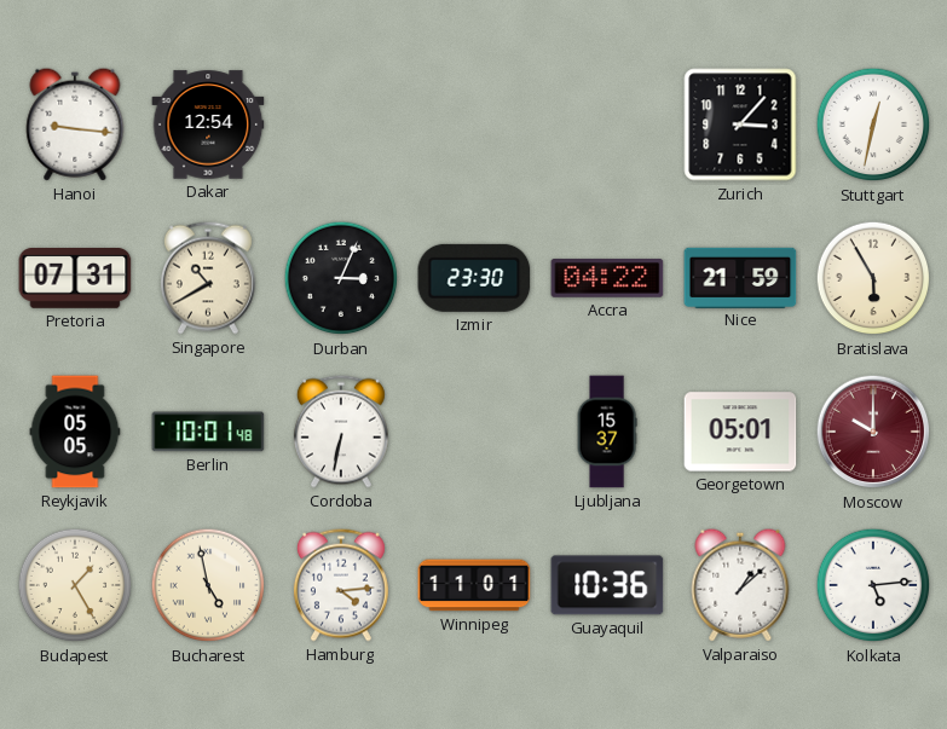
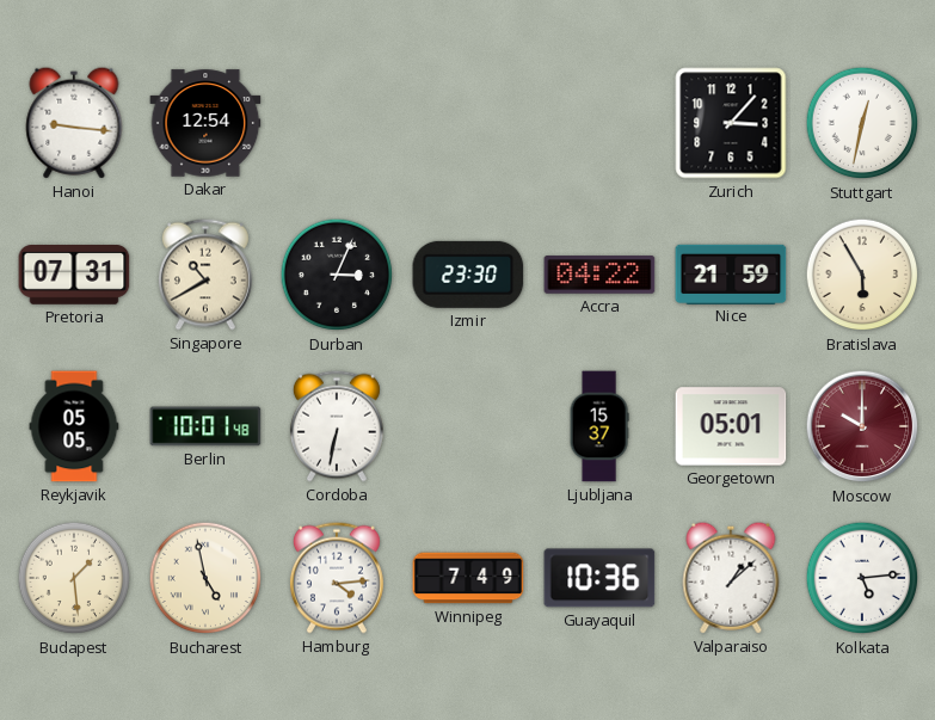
Budapest: 1:25 -> 1:29
Winnipeg: 11:01 -> 7:49
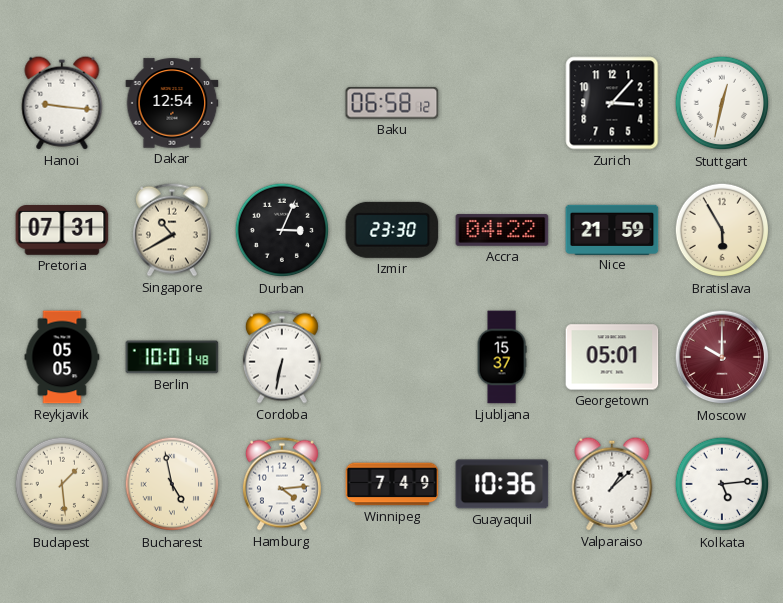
Baku: none -> 06:58
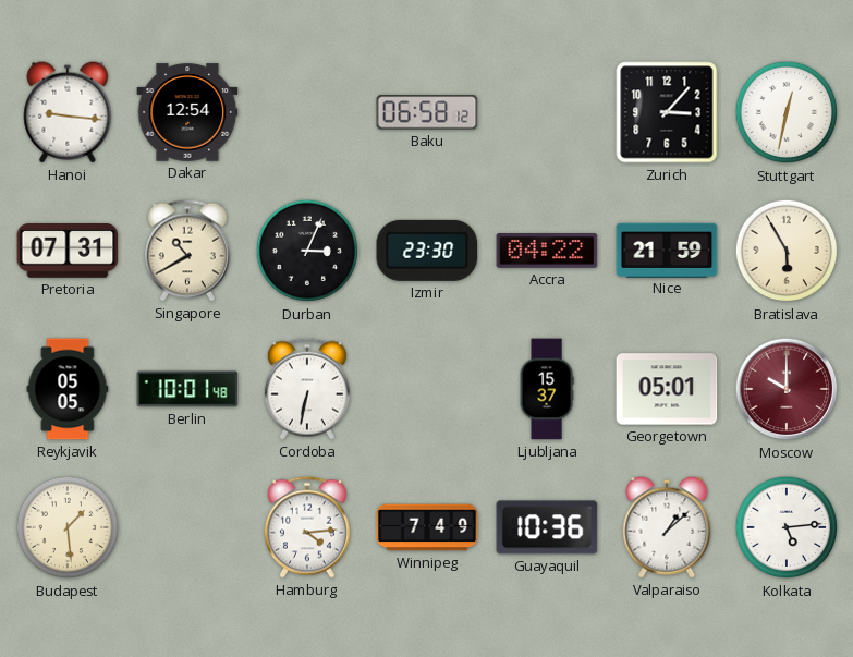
Bucharest: 4:58 -> none
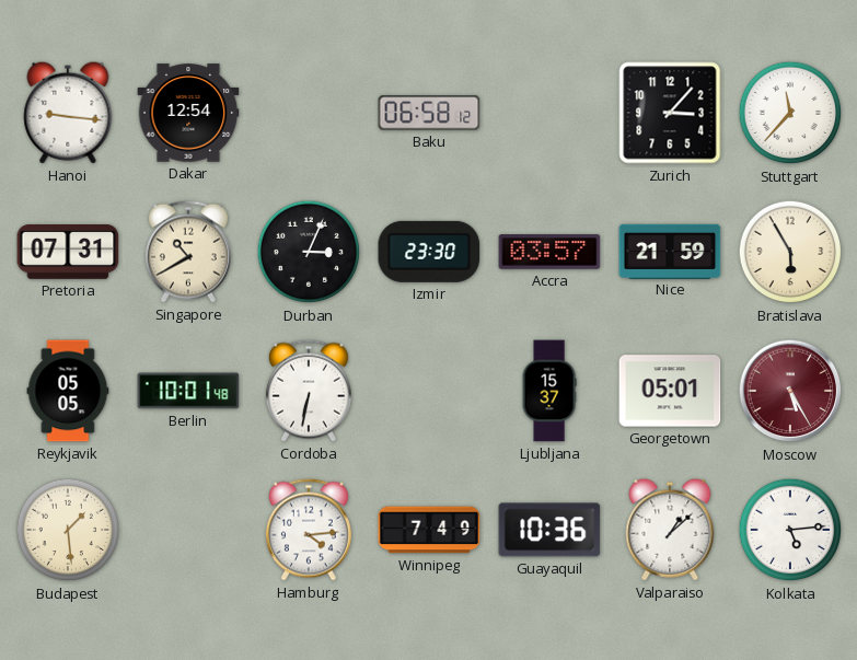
Stuttgart: 12:32 -> 11:37
Accra: 04:22 -> 03:57
Moscow: 10:00 -> 5:25
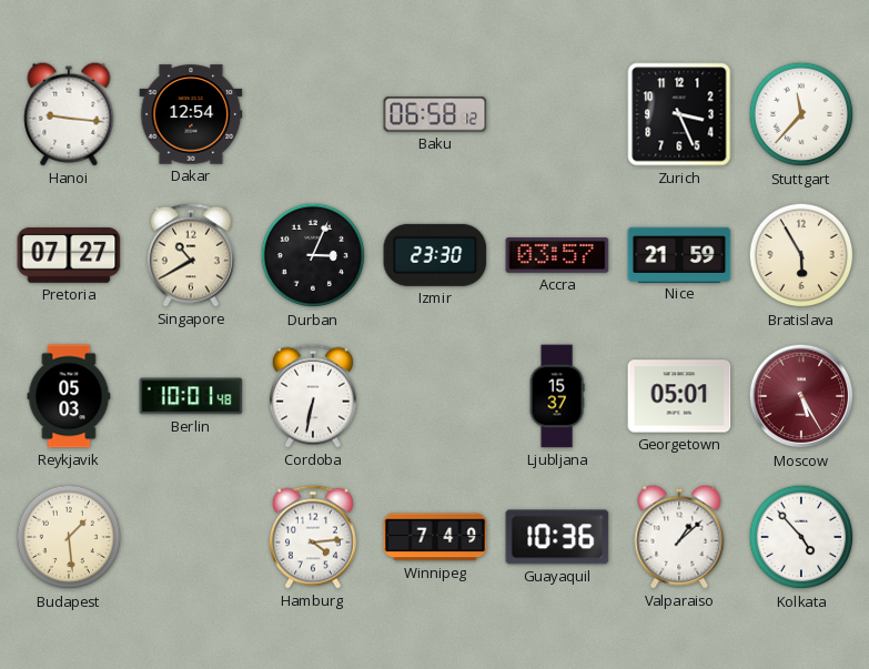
Zurich: 3:07 -> 3:26
Pretoria: 07:31 -> 07:27
Reykjavik: 05:05 -> 05:03
Kolkata: 5:14 -> 4:53
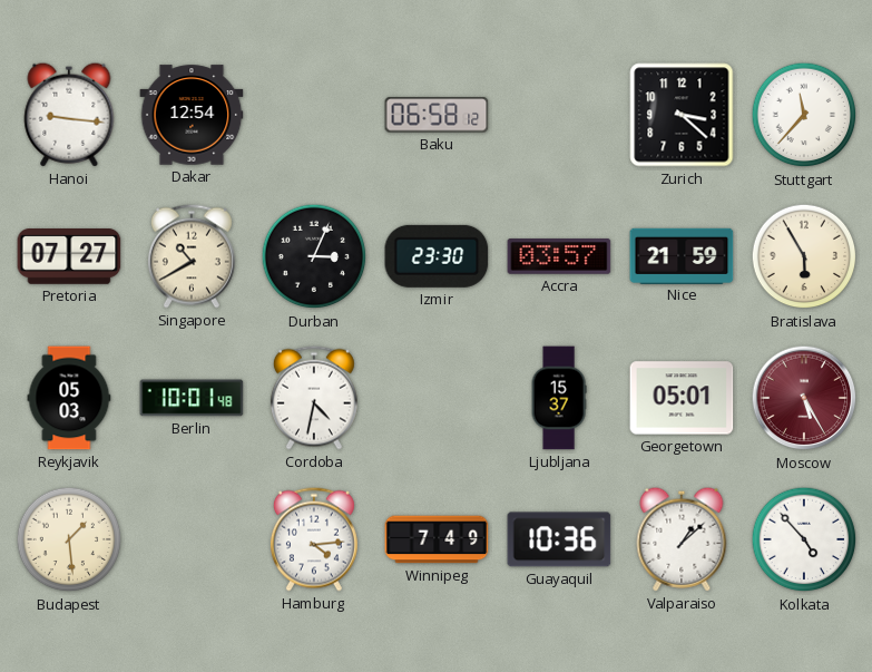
Zurich: 3:26 -> 3:22
Cordoba: 6:32 -> 4:32
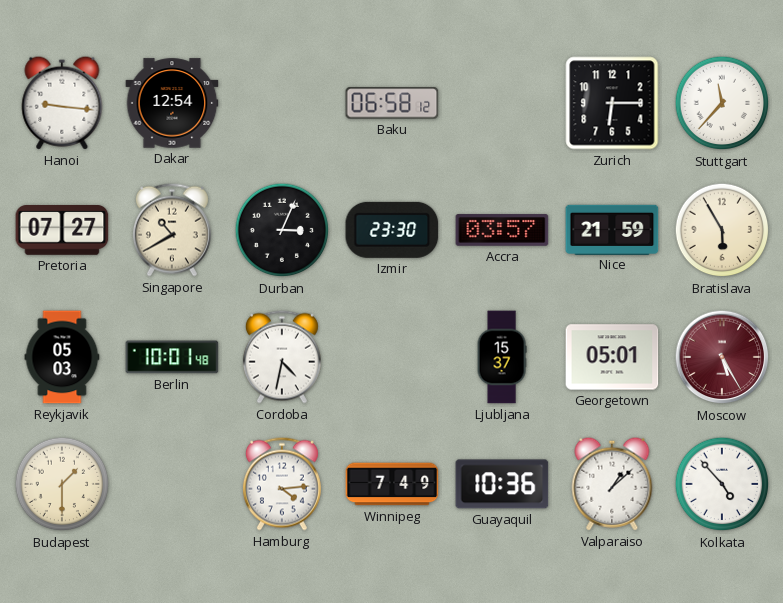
Zurich: 3:22 -> 6:15
Budapest: 1:29 -> 1:30
